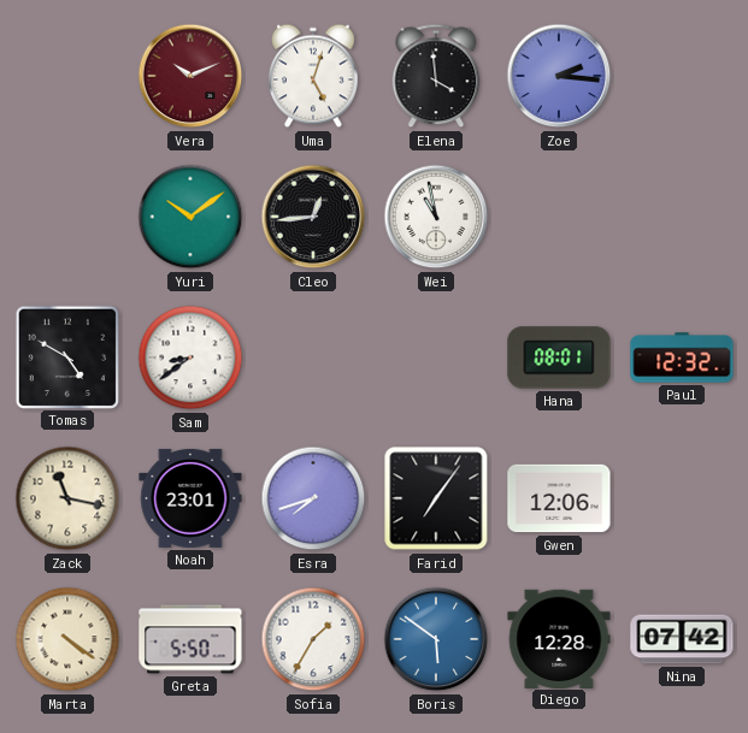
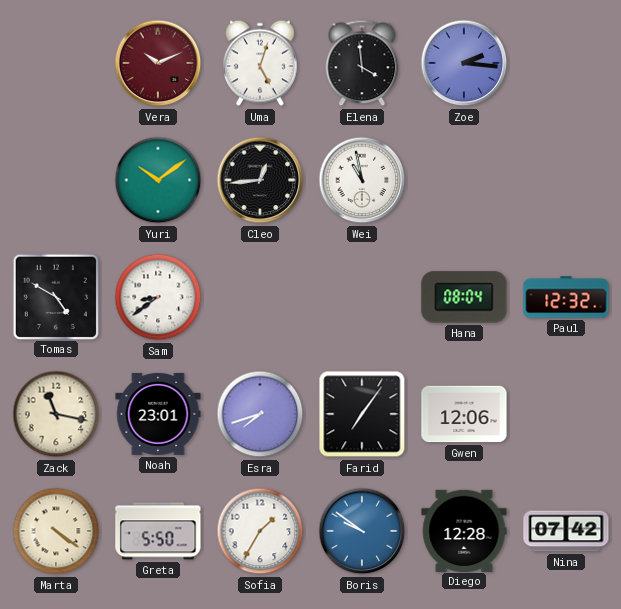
Hana: 08:01 -> 08:04
Boris: 5:51 -> 9:51
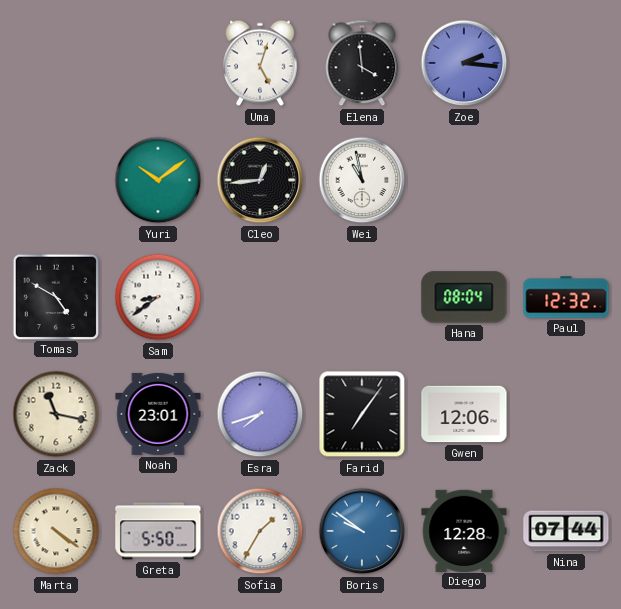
Vera: 10:11 -> none
Nina: 07:42 -> 07:44
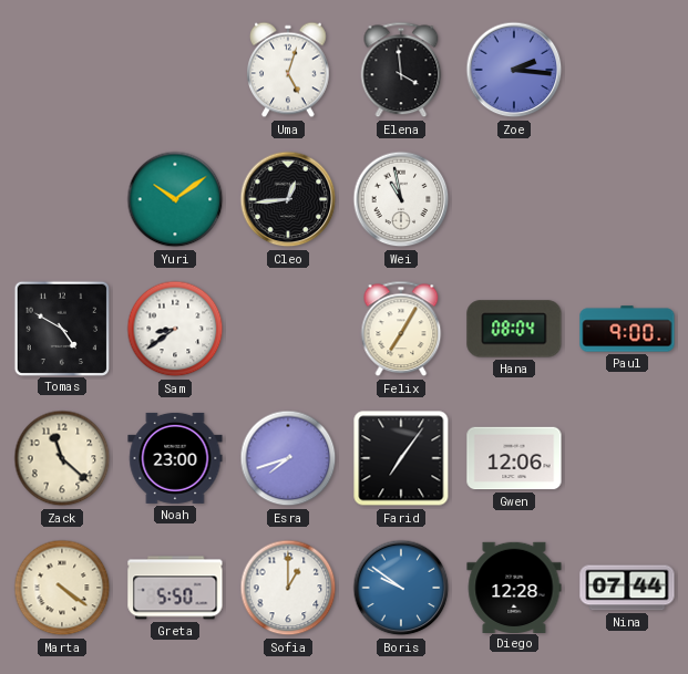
Felix: none -> 7:05
Paul: 12:32 -> 9:00
Zack: 11:17 -> 11:22
Noah: 23:01 -> 23:00
Sofia: 1:35 -> 1:00
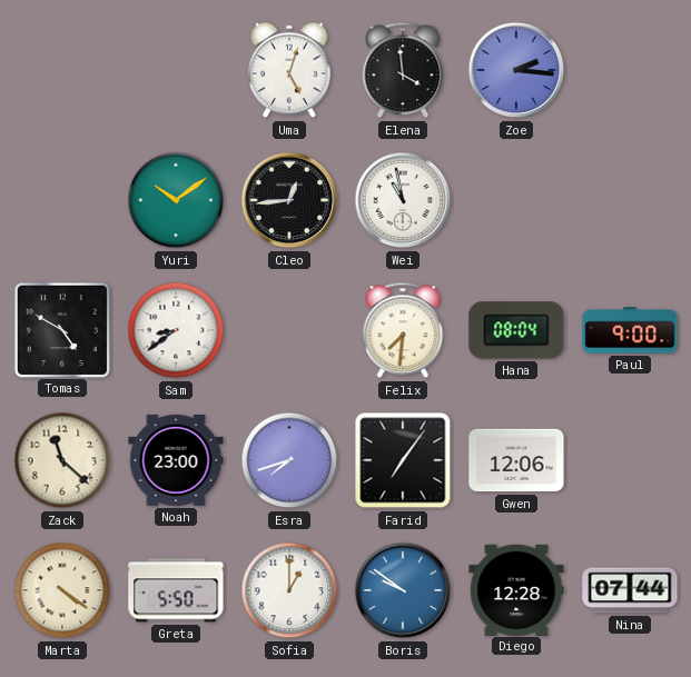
Felix: 7:05 -> 7:31
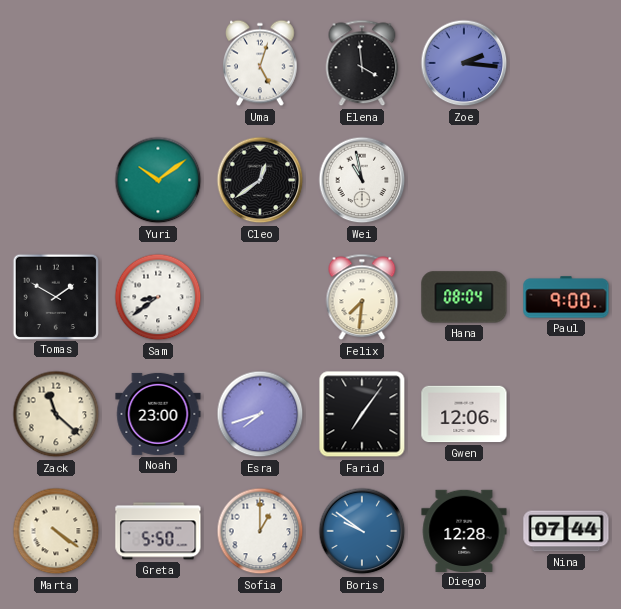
Cleo: 12:44 -> 12:39
Tomas: 4:50 -> 1:50
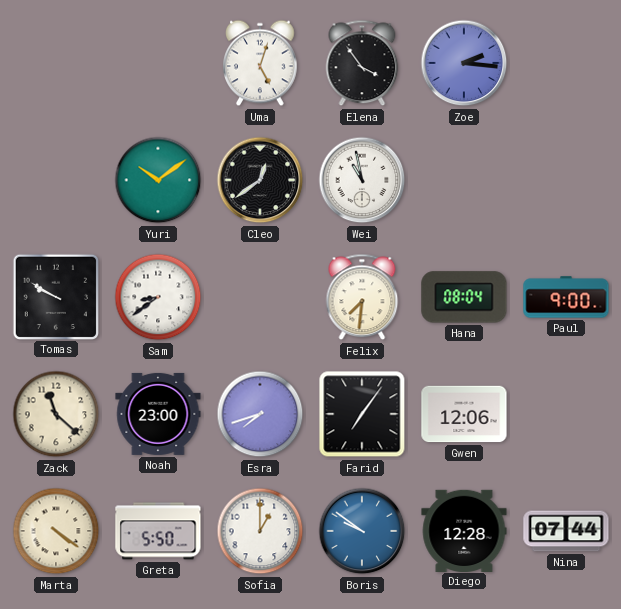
Elena: 3:59 -> 3:54
Tomas: 1:50 -> 9:50
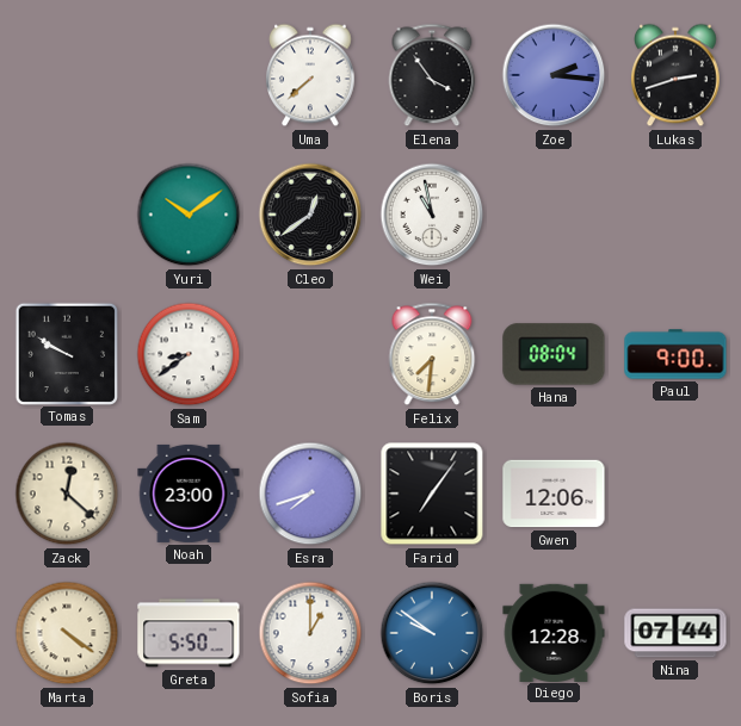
Uma: 5:03 -> 7:38
Lukas: none -> 2:42
Zack: 11:22 -> 12:22
